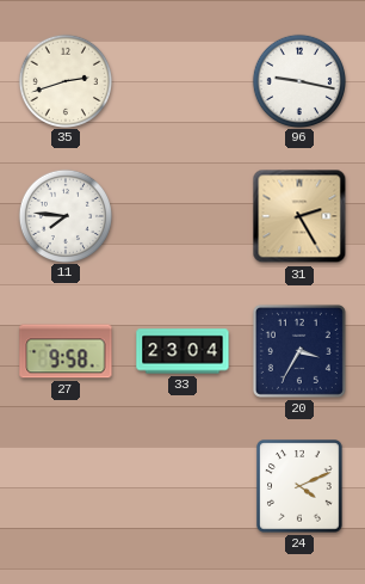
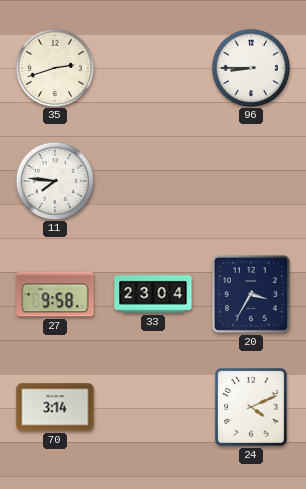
96: 9:17 -> 8:45
31: 2:25 -> none
70: none -> 3:14
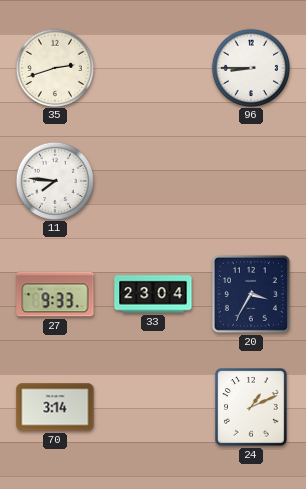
27: 9:58 -> 9:33
24: 4:11 -> 1:11
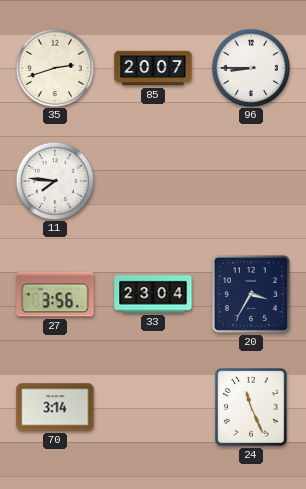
85: none -> 20:07
27: 9:33 -> 3:56
24: 1:11 -> 11:26
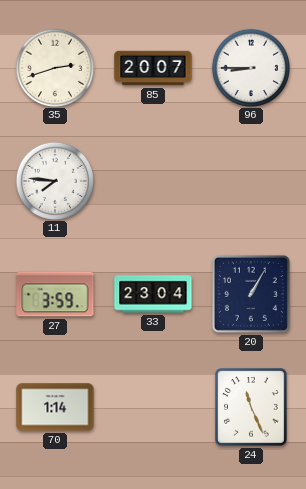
27: 3:56 -> 3:59
20: 3:35 -> 1:05
70: 3:14 -> 1:14
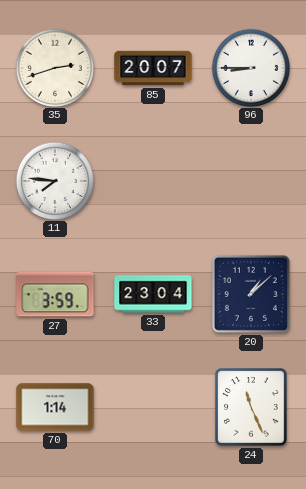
20: 1:05 -> 1:08
